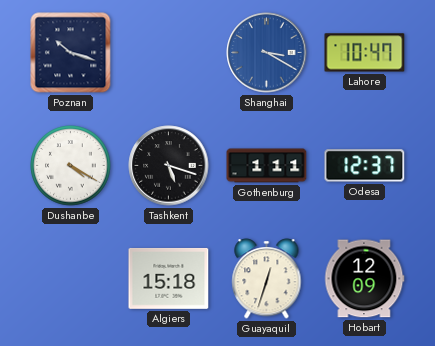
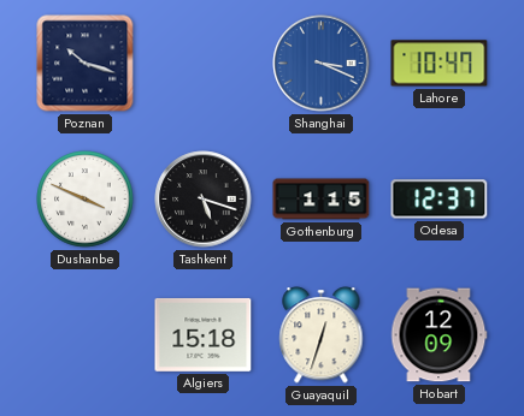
Shanghai: 3:20 -> 3:19
Dushanbe: 4:20 -> 3:49
Gothenburg: 1:11 -> 1:15
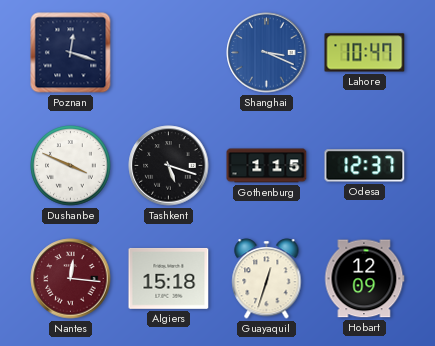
Poznan: 10:18 -> 12:18
Nantes: none -> 12:16
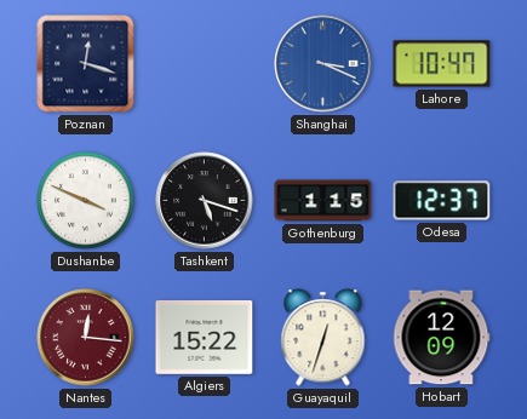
Algiers: 15:18 -> 15:22
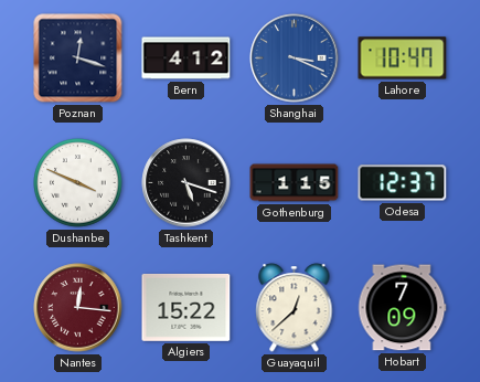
Bern: none -> 4:12
Guayaquil: 12:33 -> 12:38
Hobart: 12:09 -> 7:09
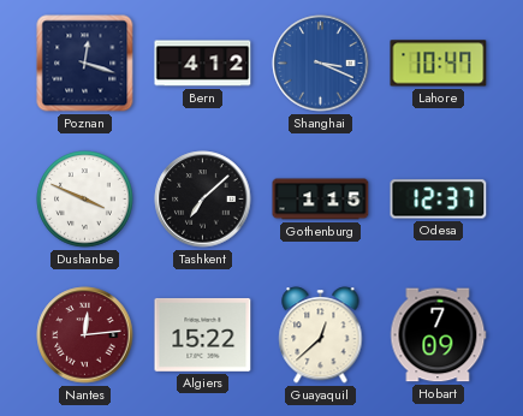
Tashkent: 5:18 -> 7:08
Nantes: 12:16 -> 12:14
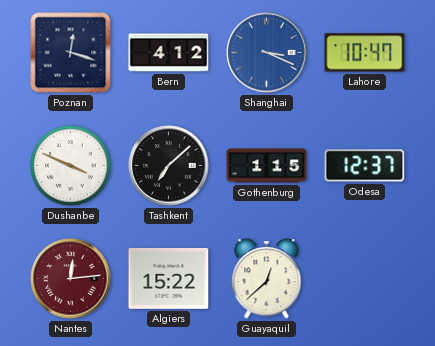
Hobart: 7:09 -> none
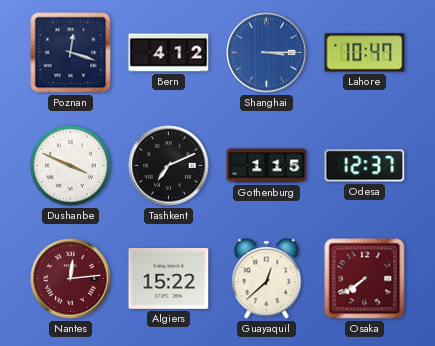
Shanghai: 3:19 -> 3:15
Tashkent: 7:08 -> 7:11
Osaka: none -> 7:39
